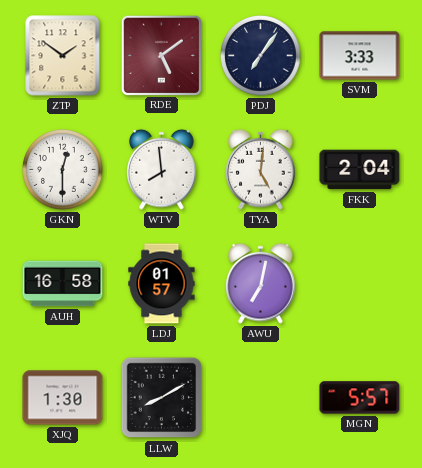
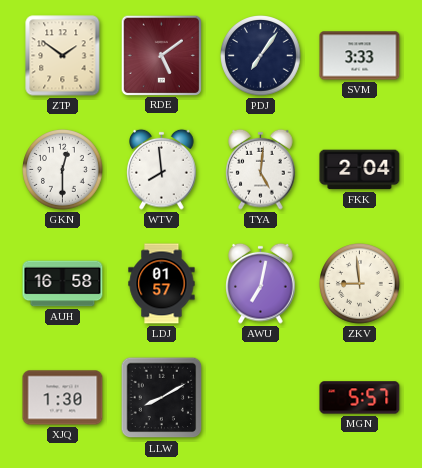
ZKV: none -> 8:59
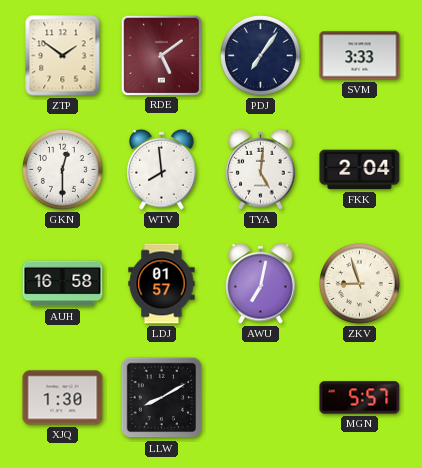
ZKV: 8:59 -> 8:57
